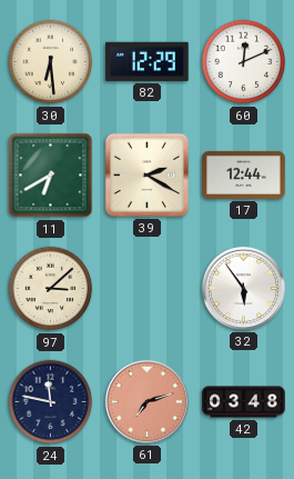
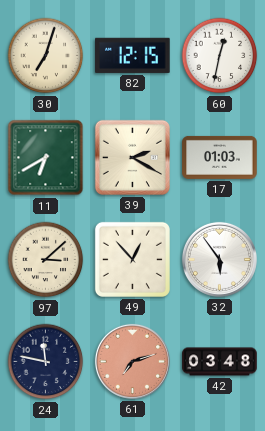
30: 6:29 -> 7:03
82: 12:29 -> 12:15
60: 12:11 -> 12:32
17: 12:44 -> 01:03
49: none -> 12:53
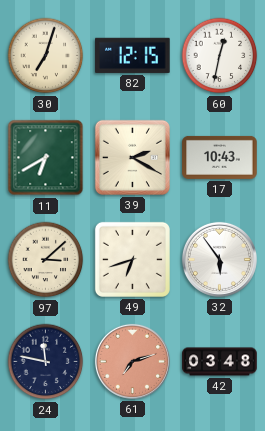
17: 01:03 -> 10:43
49: 12:53 -> 6:42
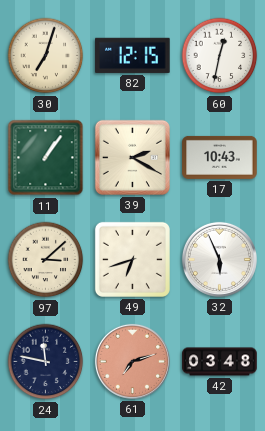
11: 6:40 -> 1:06
32: 5:54 -> 5:56
